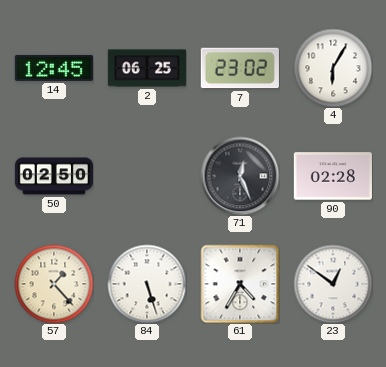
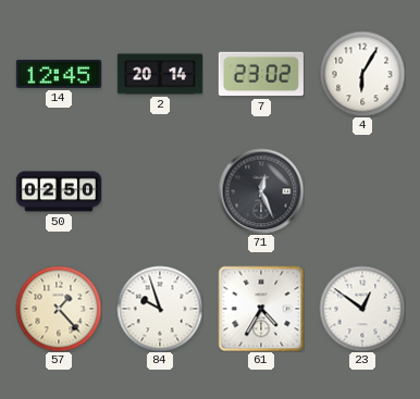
2: 06:25 -> 20:14
90: 02:28 -> none
84: 5:27 -> 9:57
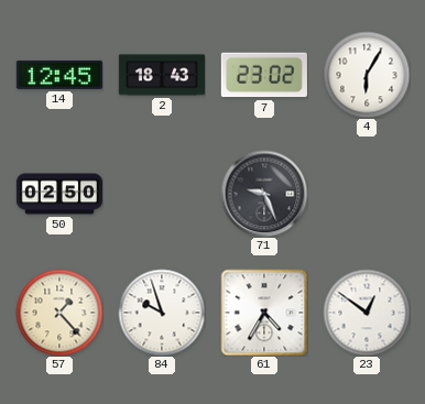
2: 20:14 -> 18:43
71: 12:26 -> 9:26
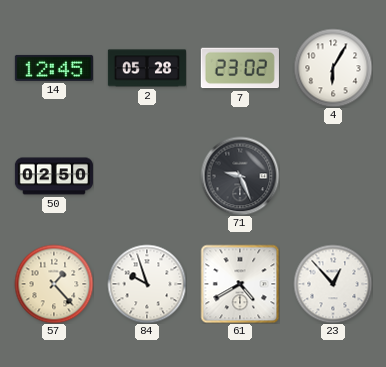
2: 18:43 -> 05:28
61: 4:35 -> 4:40
23: 12:51 -> 12:53
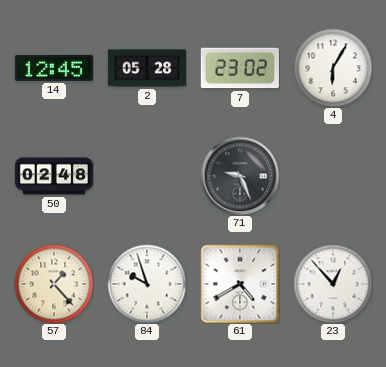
50: 02:50 -> 02:48
